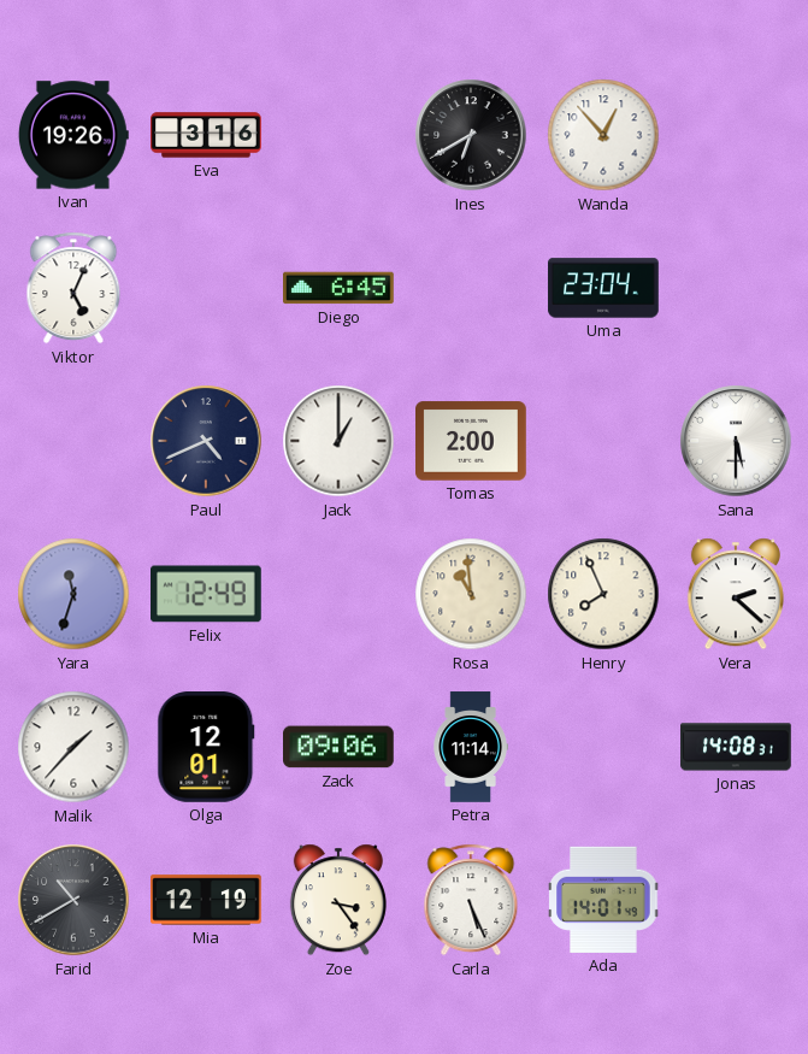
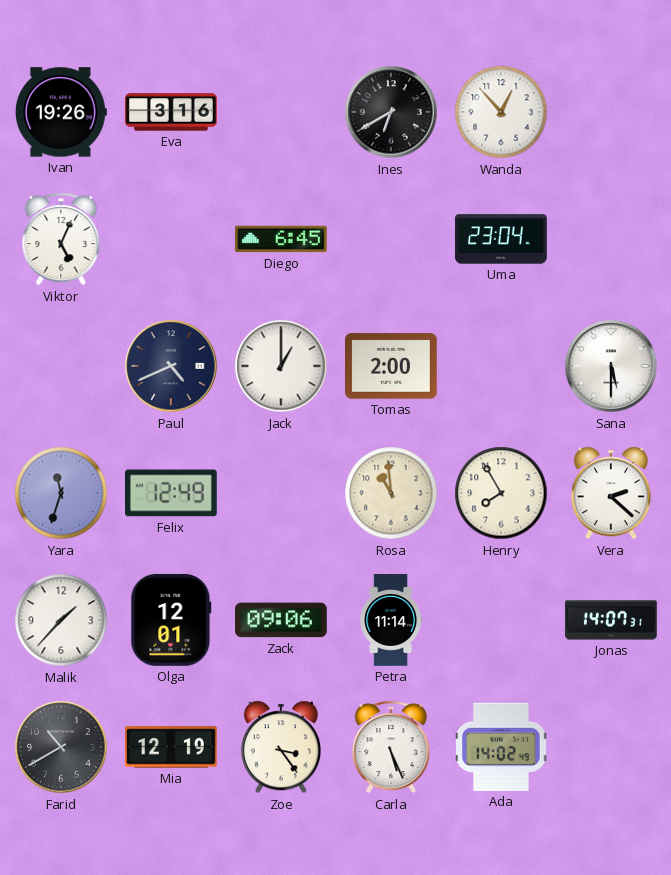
Henry: 7:56 -> 7:55
Jonas: 14:08 -> 14:07
Ada: 14:01 -> 14:02
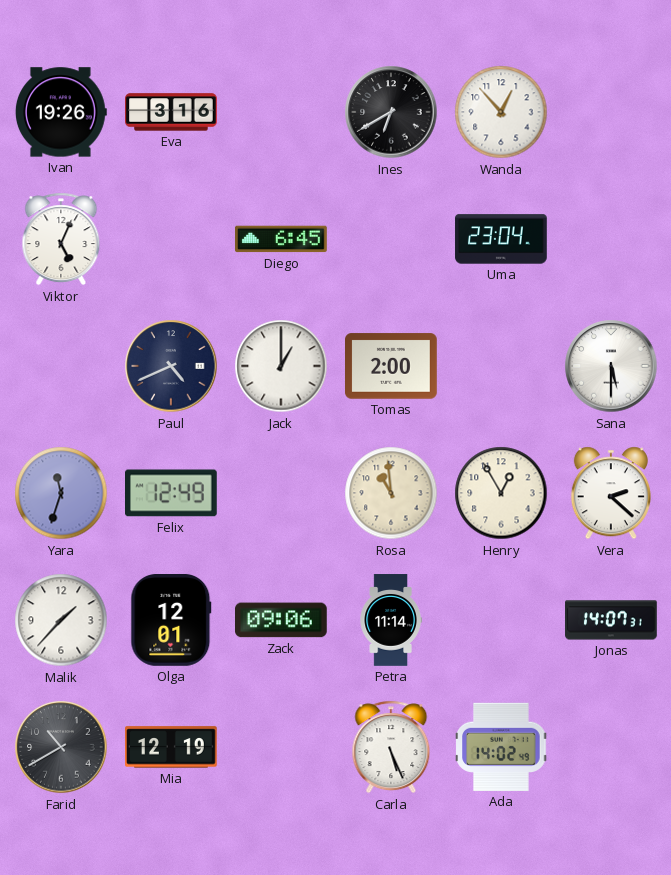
Henry: 7:55 -> 12:55
Zoe: 3:24 -> none
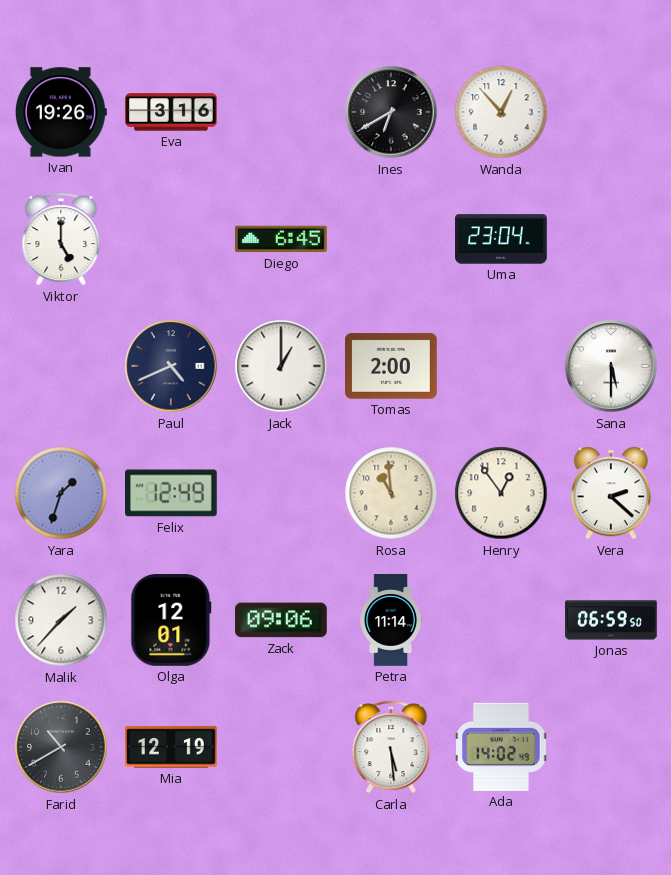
Viktor: 5:04 -> 5:00
Yara: 11:33 -> 1:33
Henry: 12:55 -> 12:54
Jonas: 14:07 -> 06:59
Carla: 5:26 -> 5:29
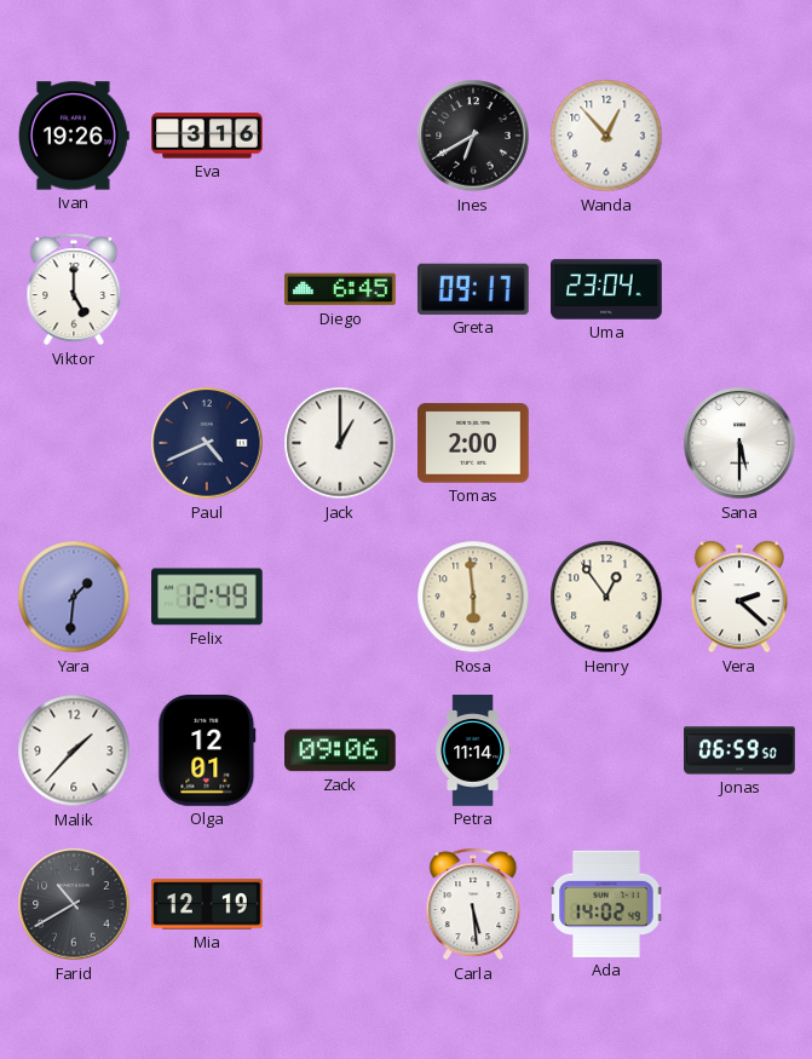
Greta: none -> 09:17
Yara: 1:33 -> 1:31
Rosa: 10:59 -> 5:59
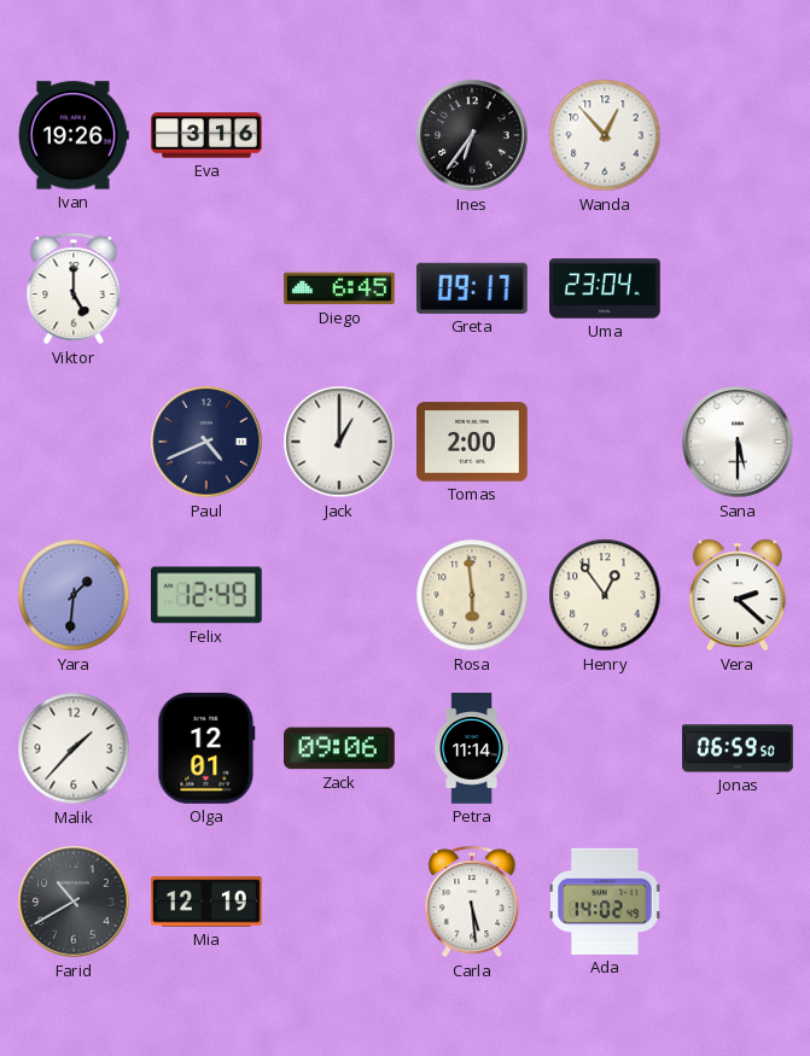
Ines: 6:40 -> 6:36
